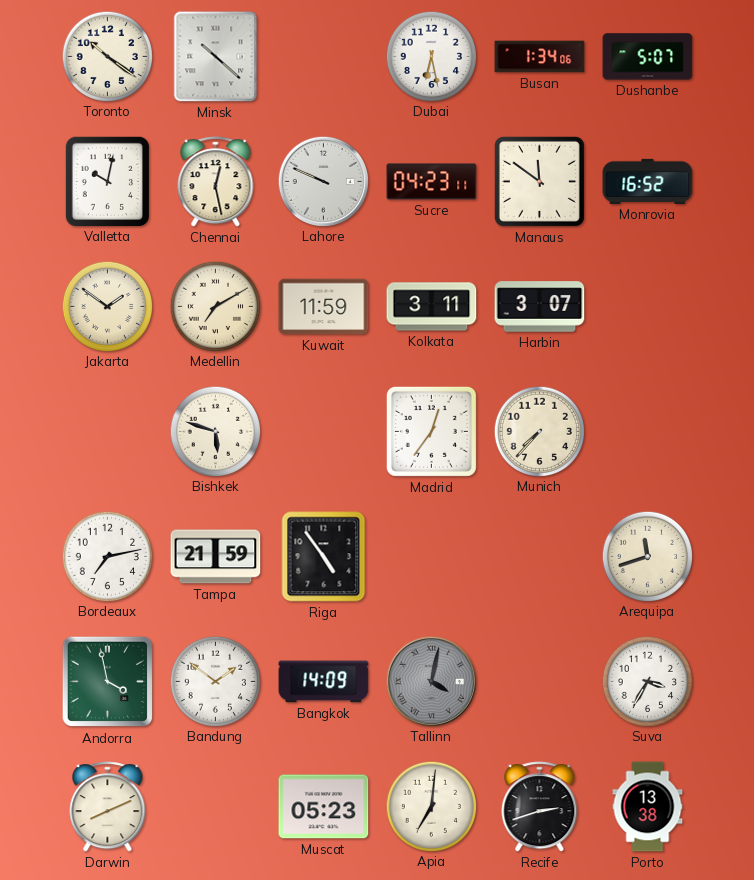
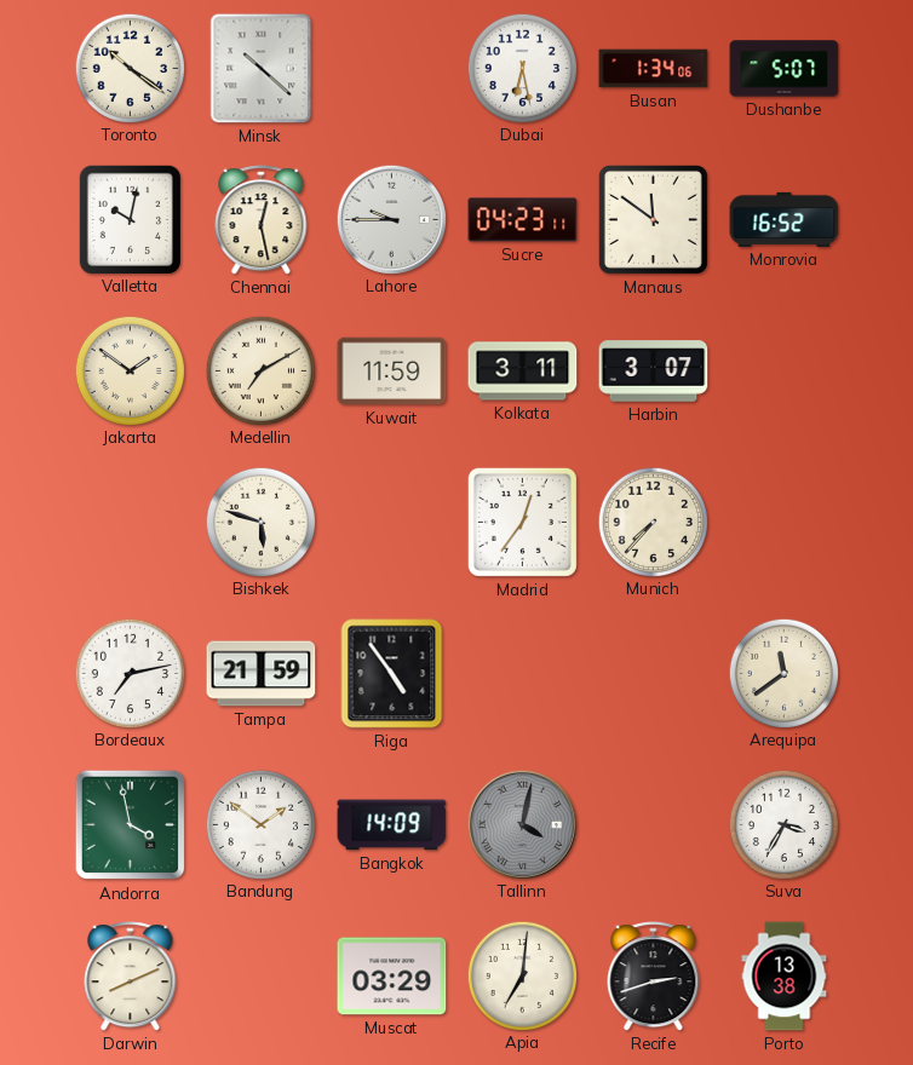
Lahore: 9:49 -> 9:45
Arequipa: 11:42 -> 11:39
Muscat: 05:23 -> 03:29
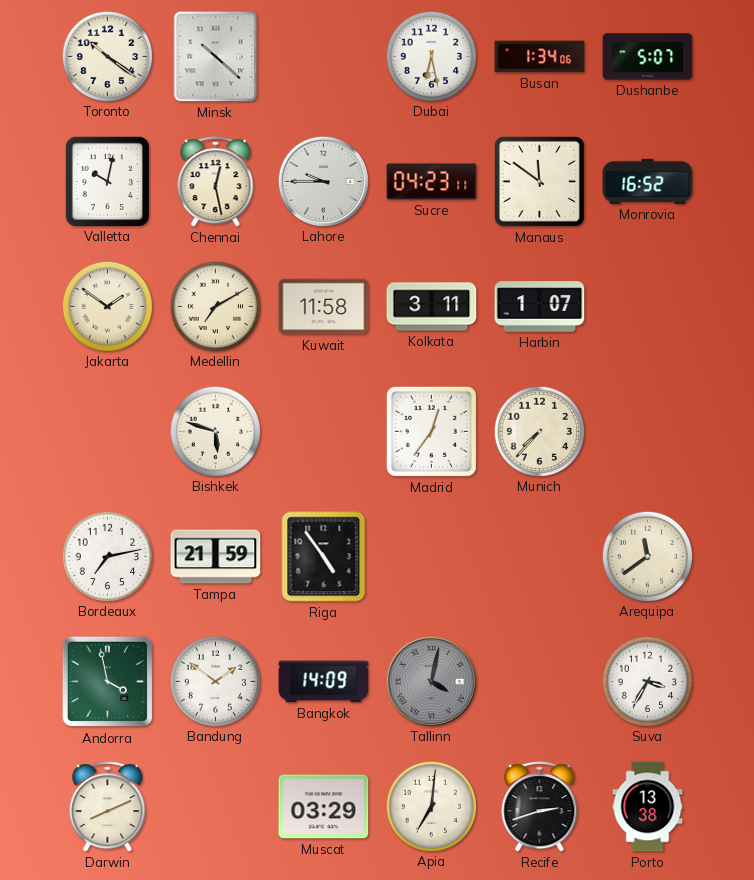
Kuwait: 11:59 -> 11:58
Harbin: 3:07 -> 1:07
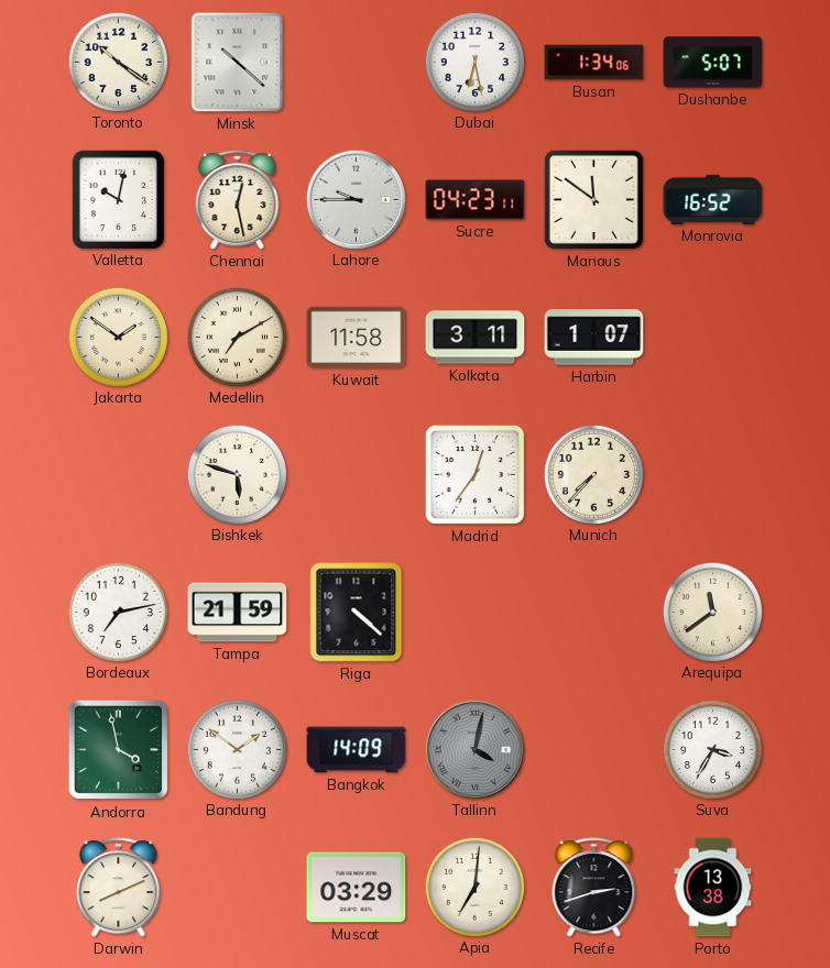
Riga: 4:54 -> 4:22
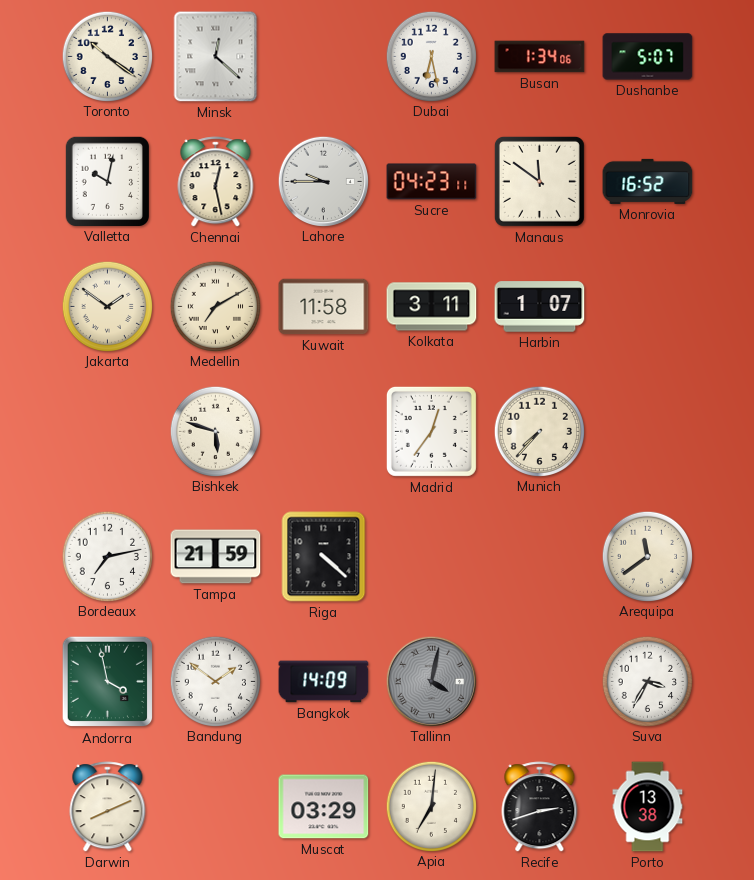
Minsk: 10:22 -> 12:22
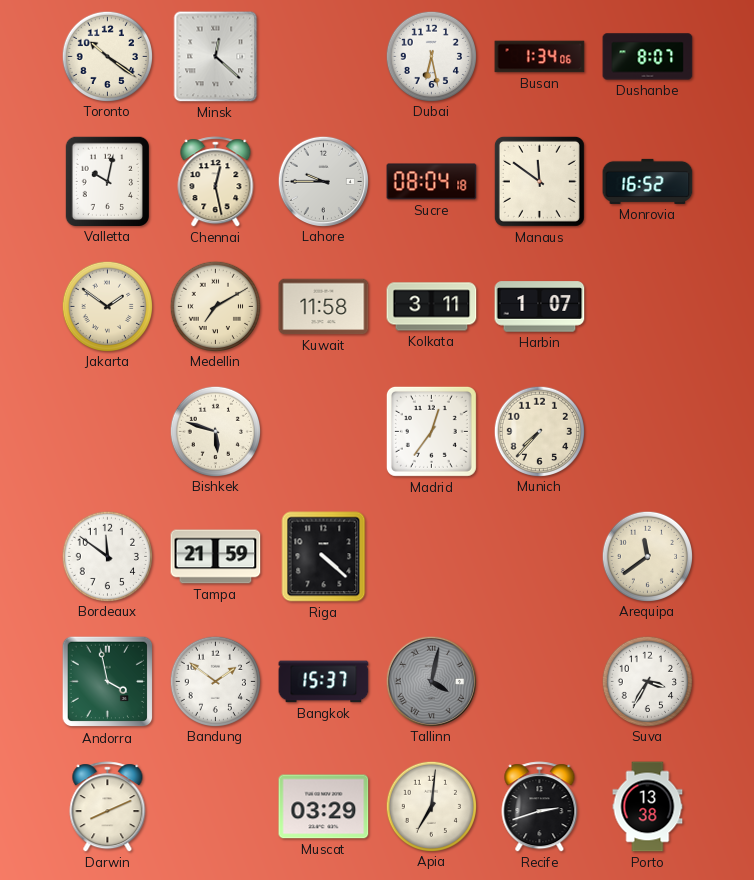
Dushanbe: 5:07 -> 8:07
Sucre: 04:23 -> 08:04
Bordeaux: 7:13 -> 11:51
Bangkok: 14:09 -> 15:37
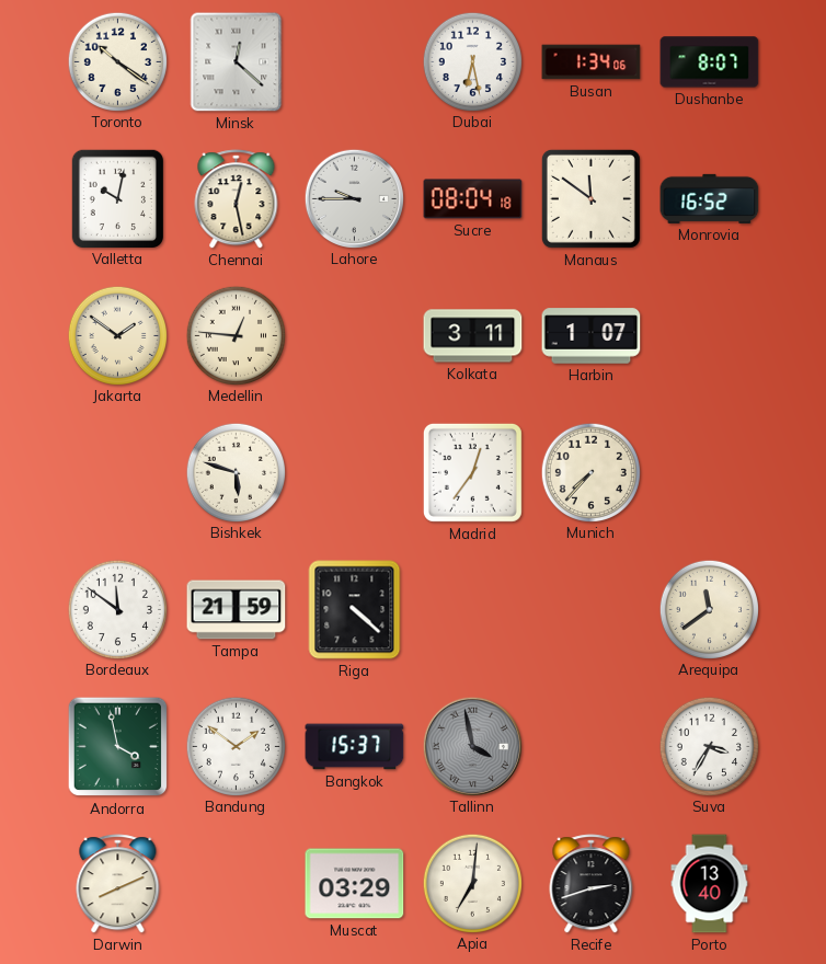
Medellin: 7:10 -> 12:46
Kuwait: 11:58 -> none
Tallinn: 4:02 -> 3:58
Porto: 13:38 -> 13:40
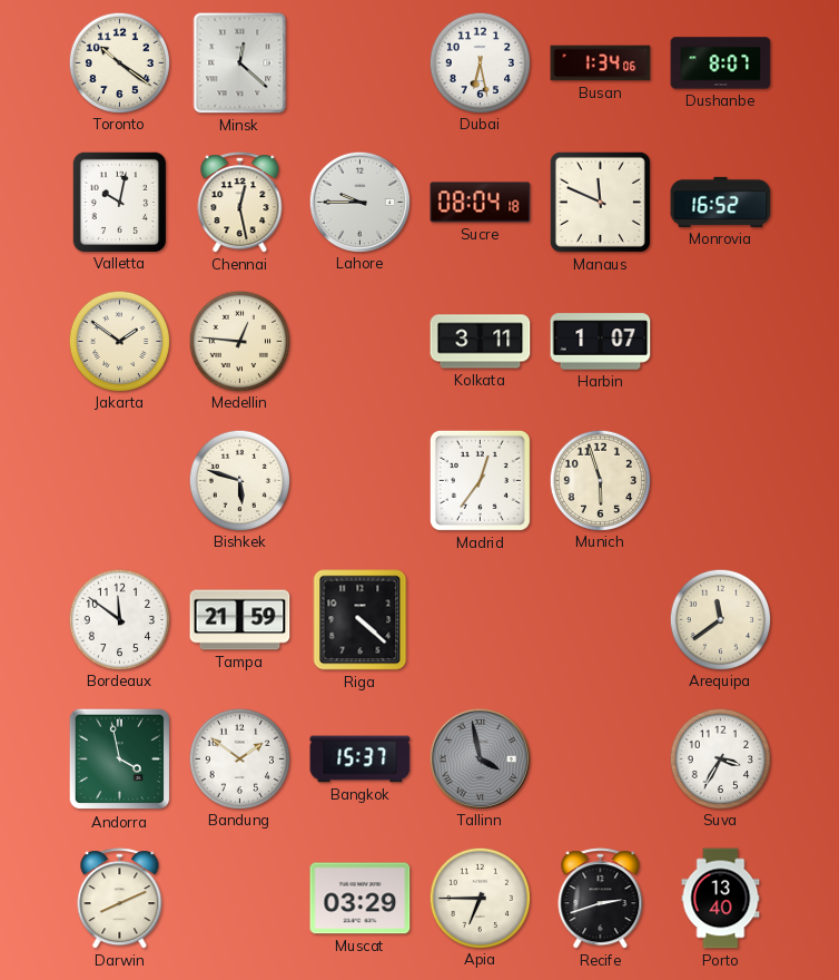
Manaus: 11:51 -> 11:49
Munich: 7:37 -> 5:57
Apia: 7:01 -> 6:45
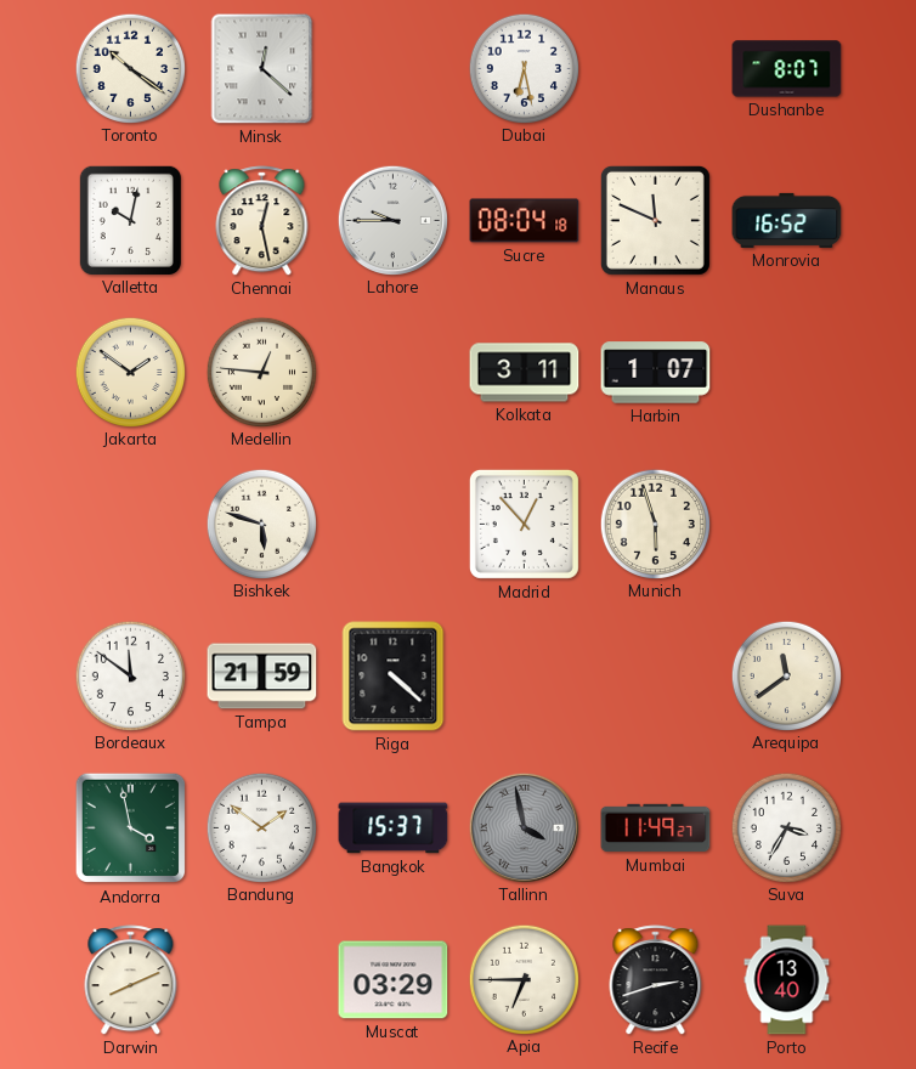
Busan: 1:34 -> none
Madrid: 12:36 -> 12:53
Mumbai: none -> 11:49
